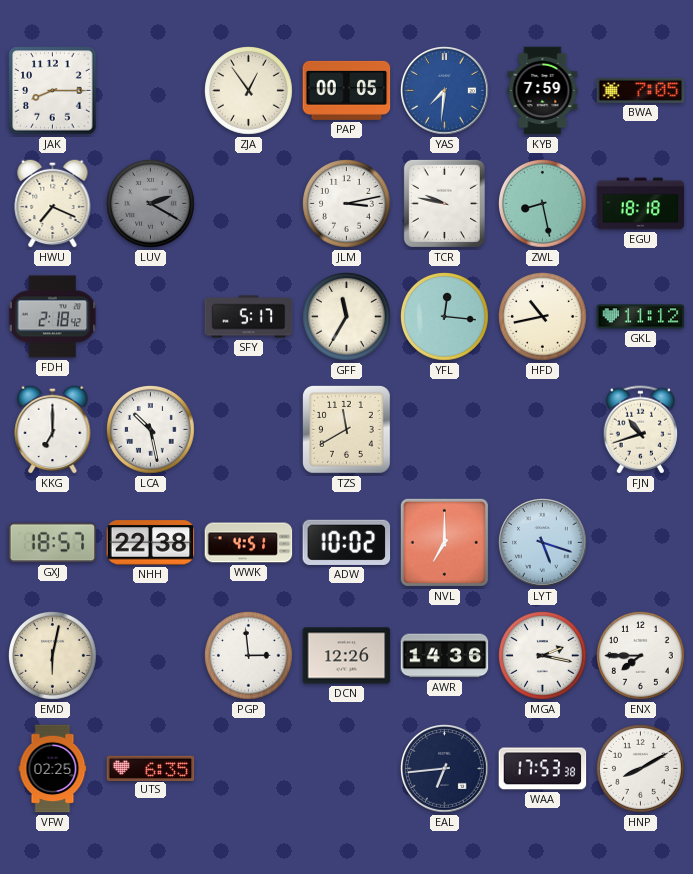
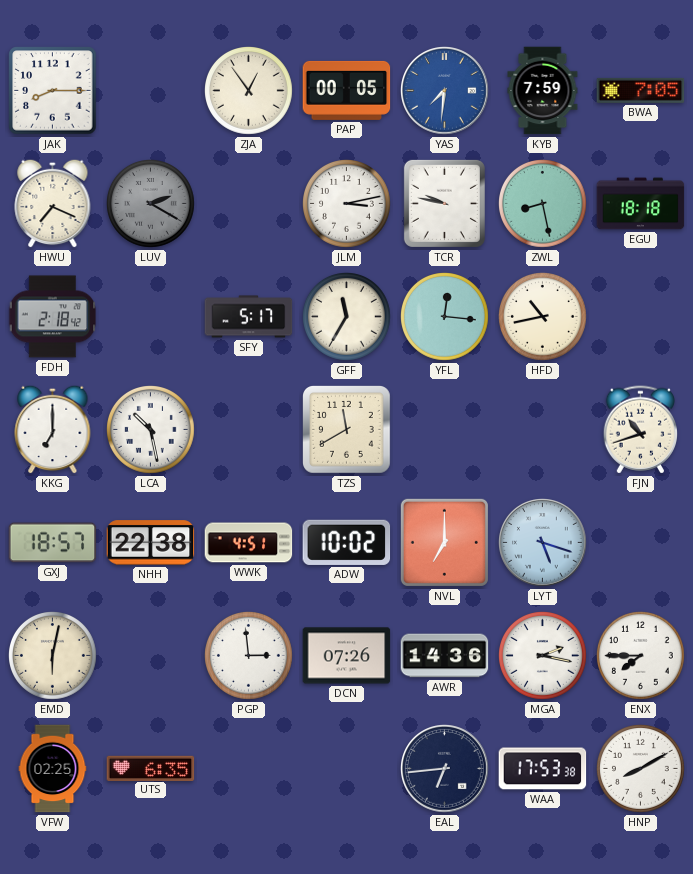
GKL: 11:12 -> none
DCN: 12:26 -> 07:26
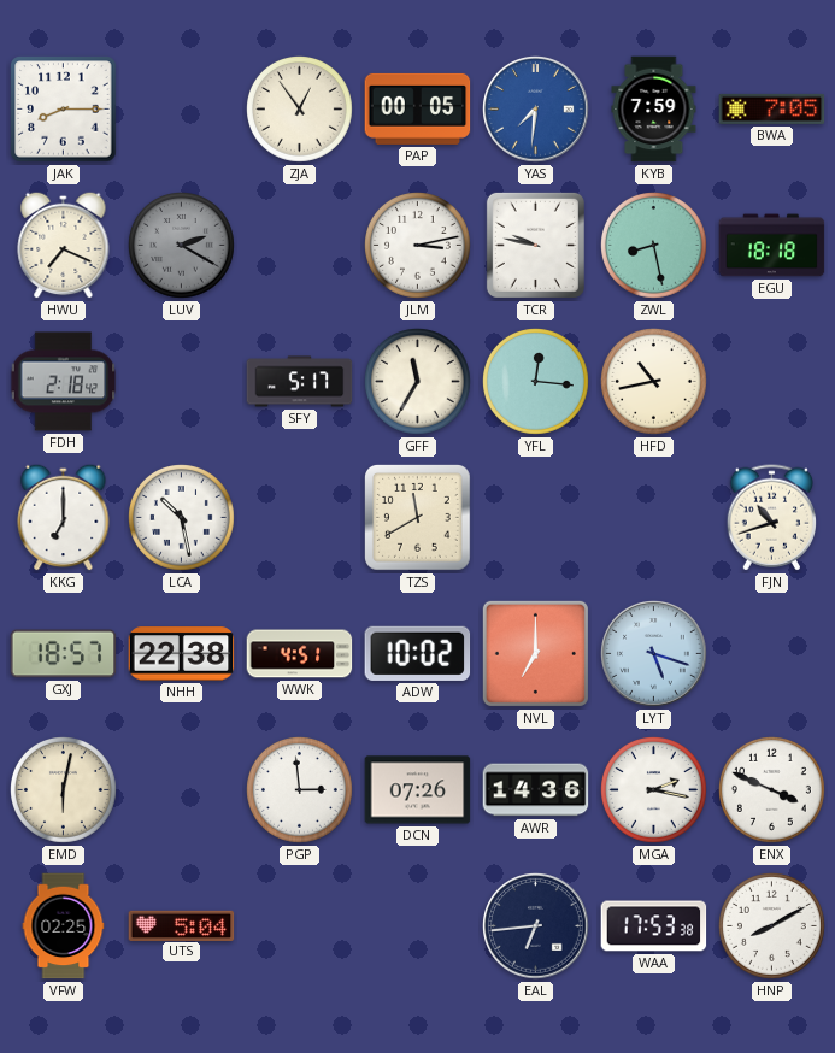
ENX: 7:45 -> 3:49
UTS: 6:35 -> 5:04
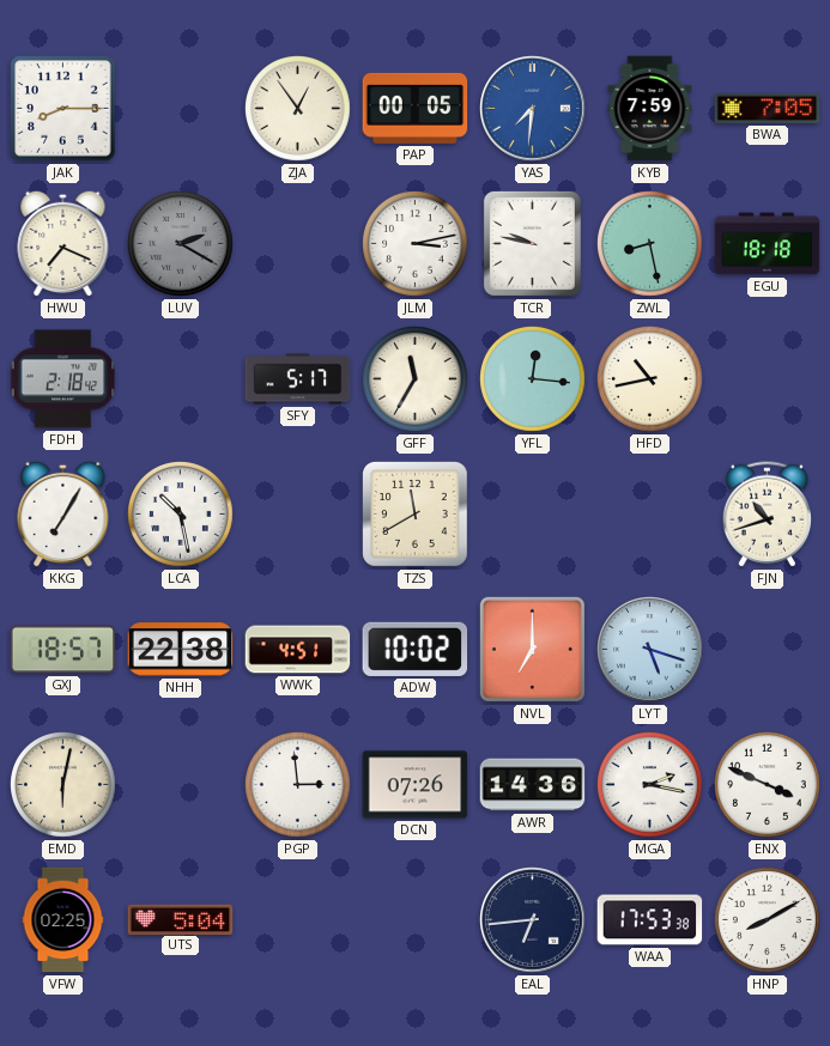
KKG: 7:00 -> 7:05
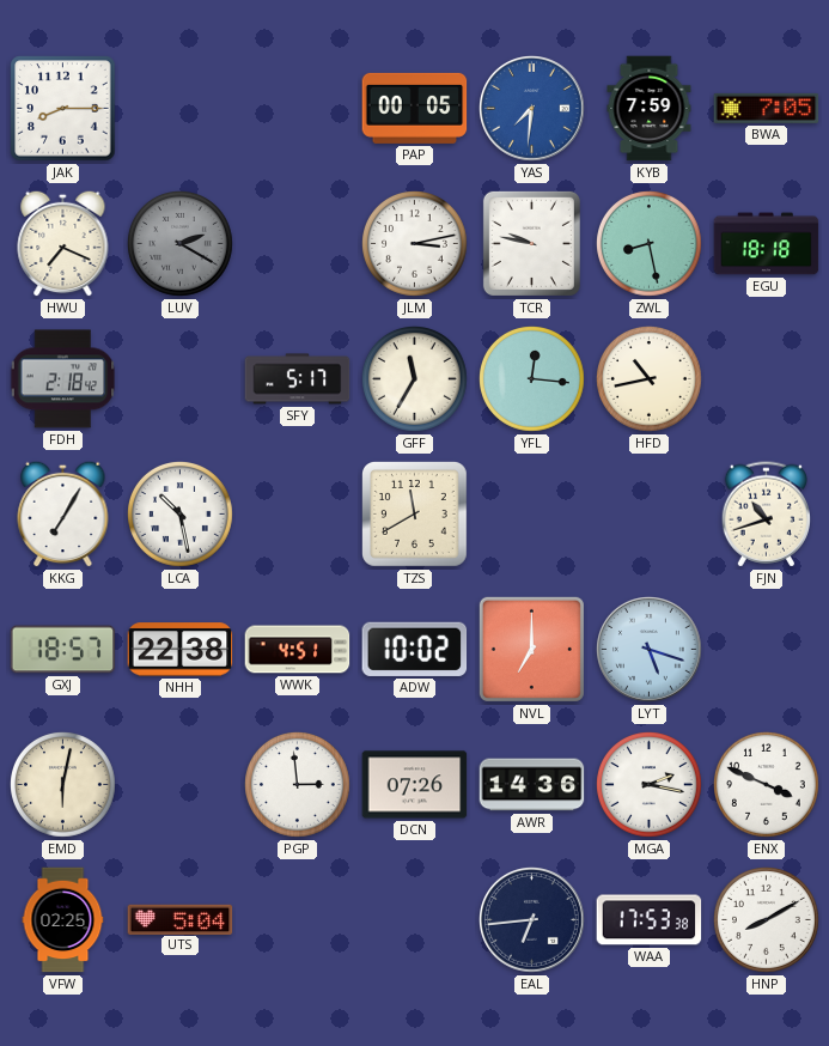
ZJA: 12:54 -> none
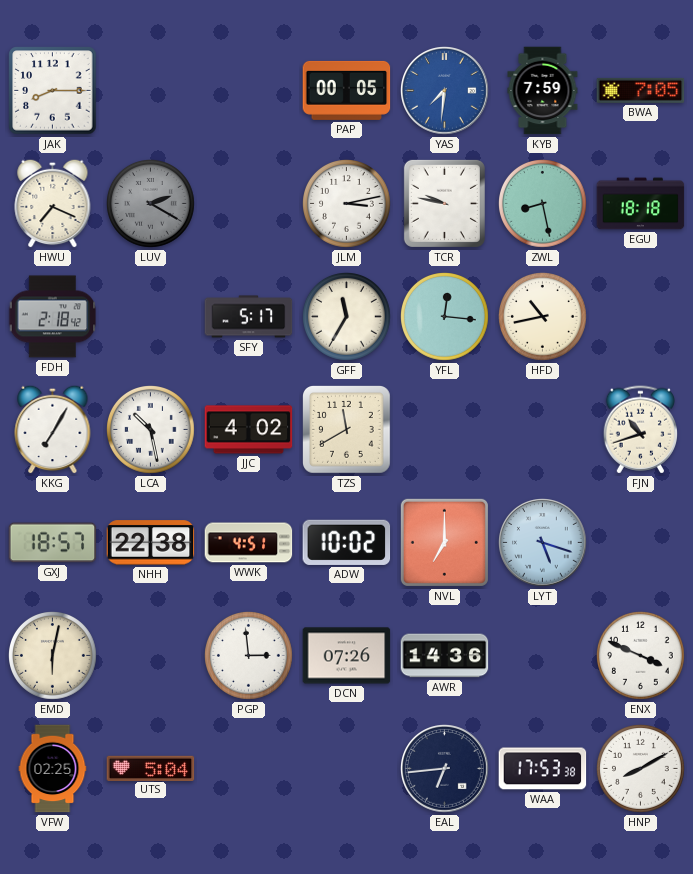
JJC: none -> 4:02
MGA: 2:17 -> none
